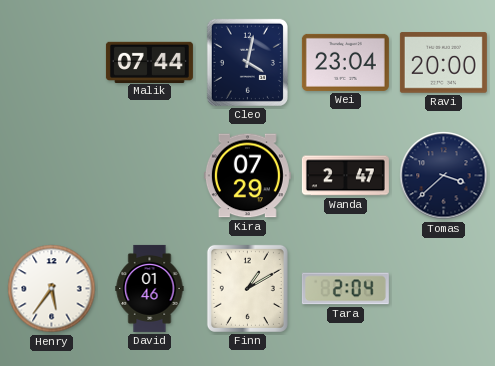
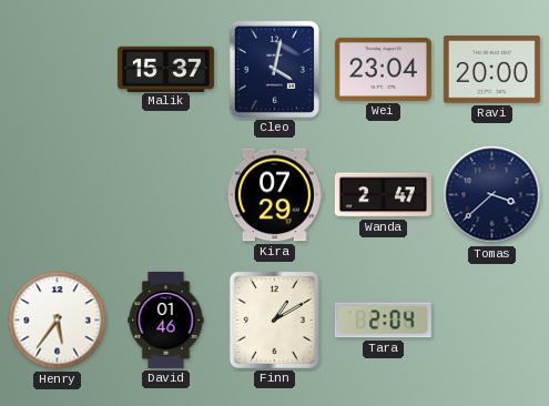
Malik: 07:44 -> 15:37
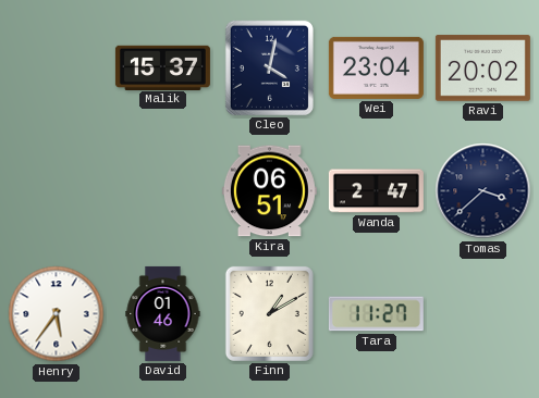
Ravi: 20:00 -> 20:02
Kira: 07:29 -> 06:51
Tara: 2:04 -> 11:27
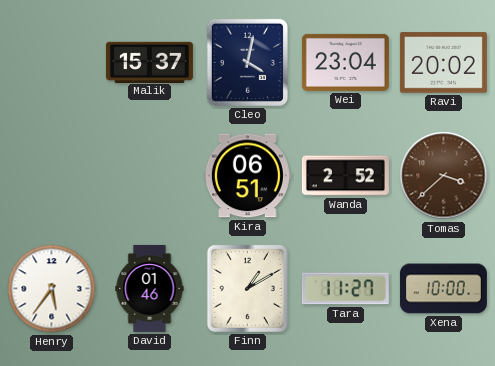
Wanda: 2:47 -> 2:52
Tomas dial: navy -> brown
Xena: none -> 10:00
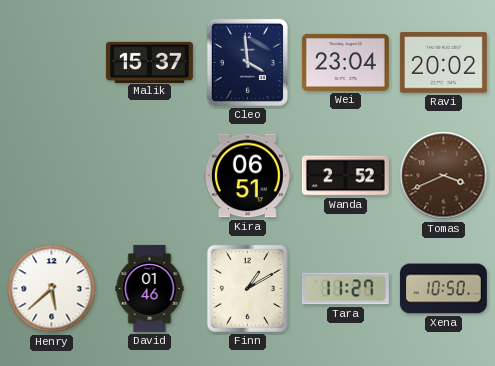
Cleo: 4:02 -> 3:59
Tomas: 3:38 -> 3:41
Henry: 5:36 -> 5:38
Xena: 10:00 -> 10:50
